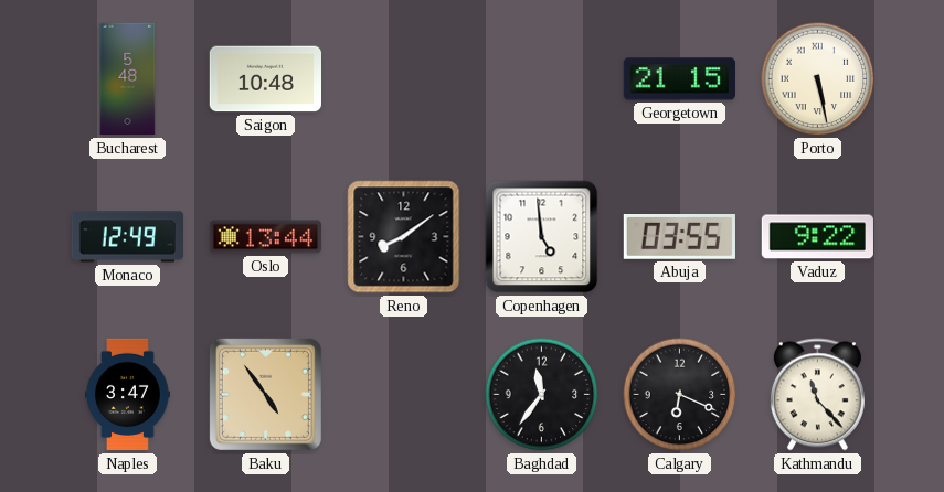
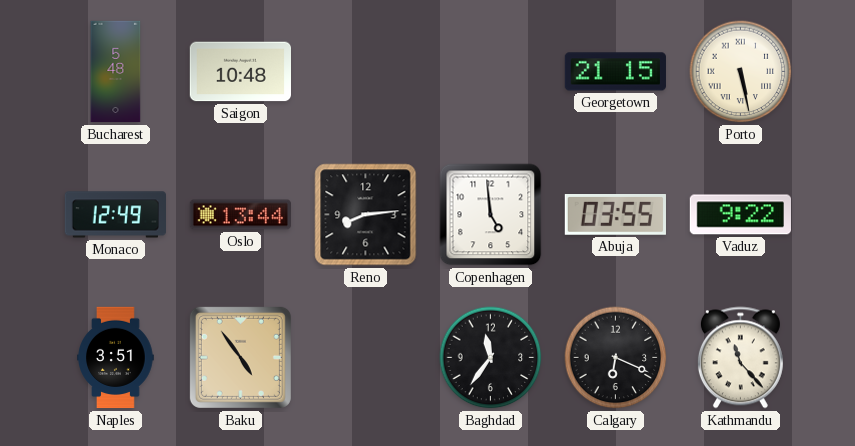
Reno: 8:09 -> 8:14
Naples: 3:47 -> 3:51
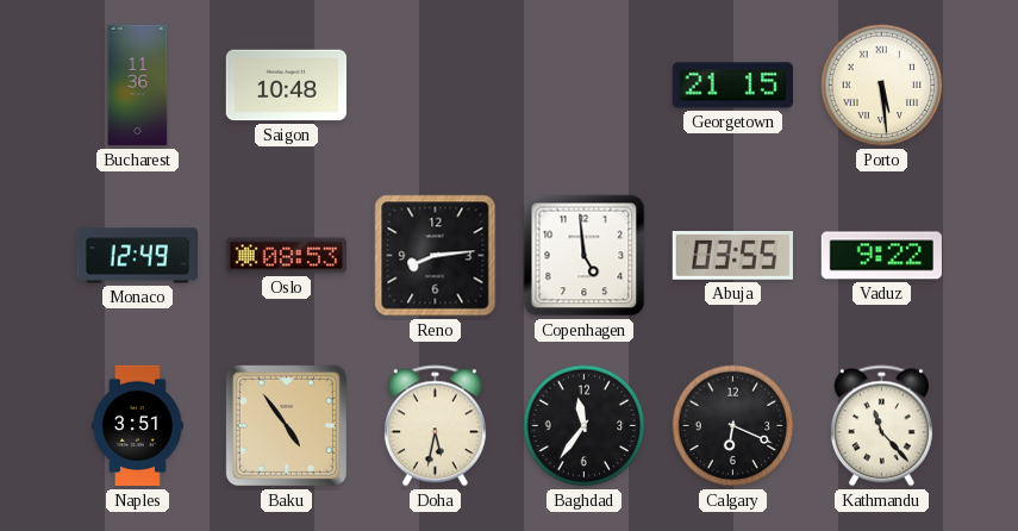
Bucharest: 5:48 -> 11:36
Porto: 5:28 -> 5:29
Oslo: 13:44 -> 08:53
Doha: none -> 5:32
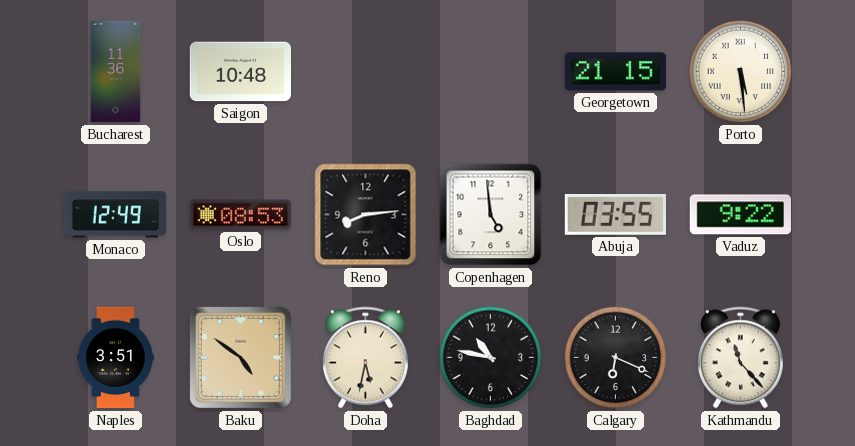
Baku: 4:54 -> 4:51
Baghdad: 11:36 -> 10:47
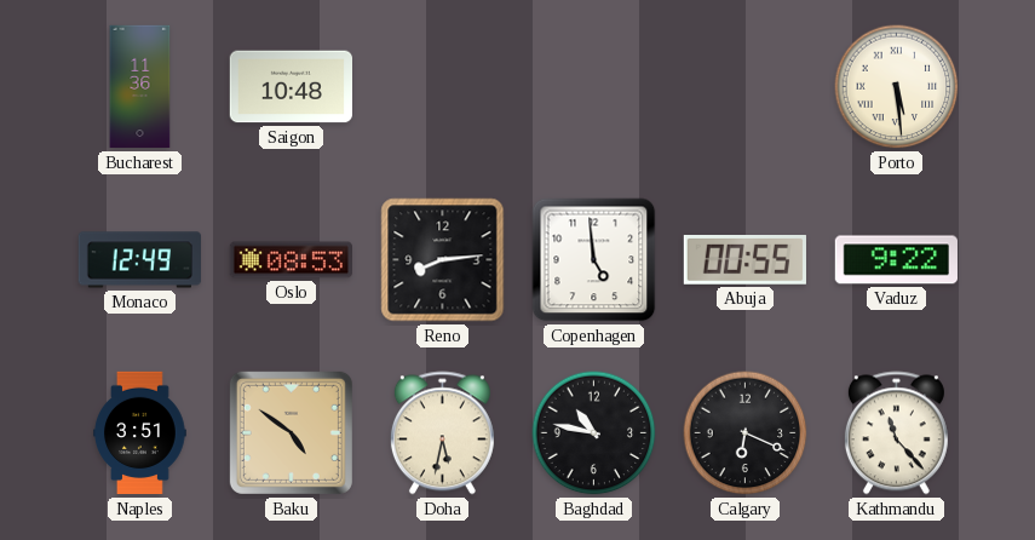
Georgetown: 21:15 -> none
Abuja: 03:55 -> 00:55
